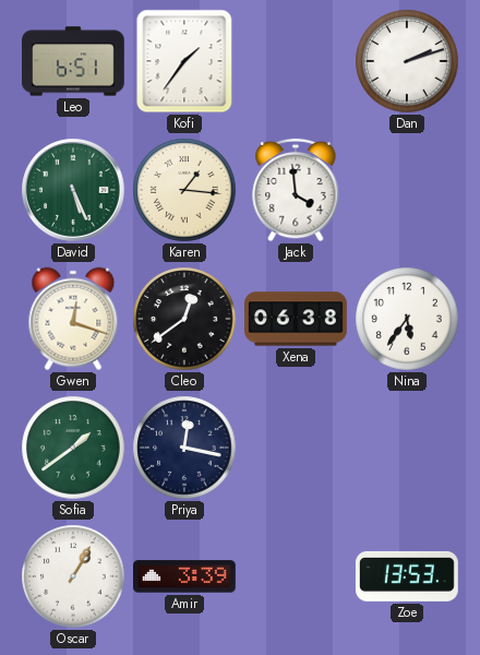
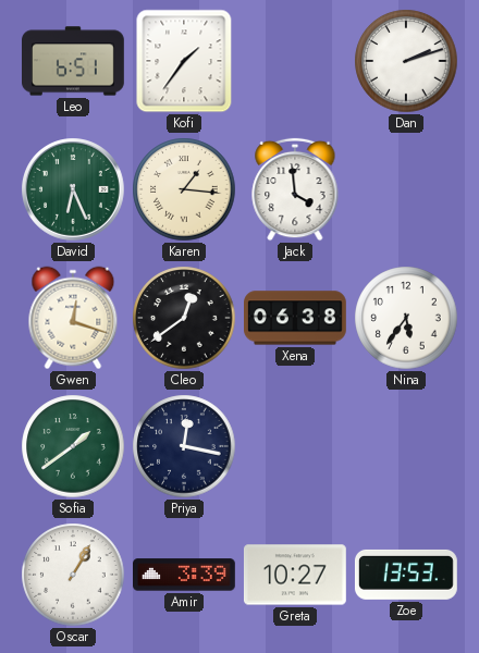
David: 5:26 -> 6:26
Greta: none -> 10:27
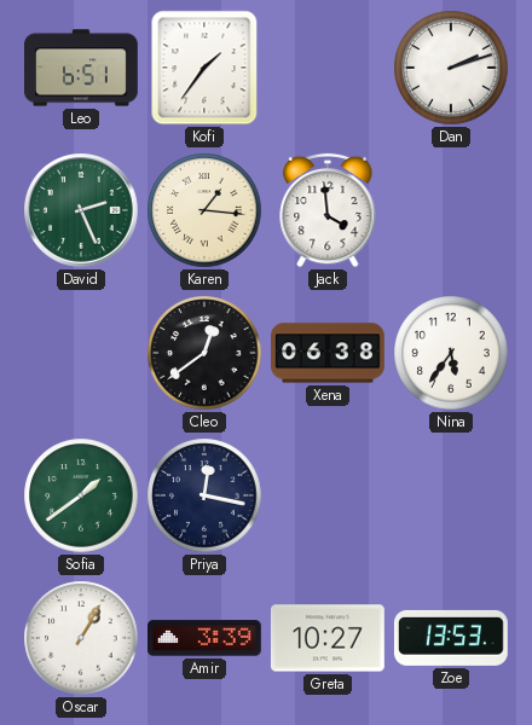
David: 6:26 -> 2:26
Gwen: 12:18 -> none
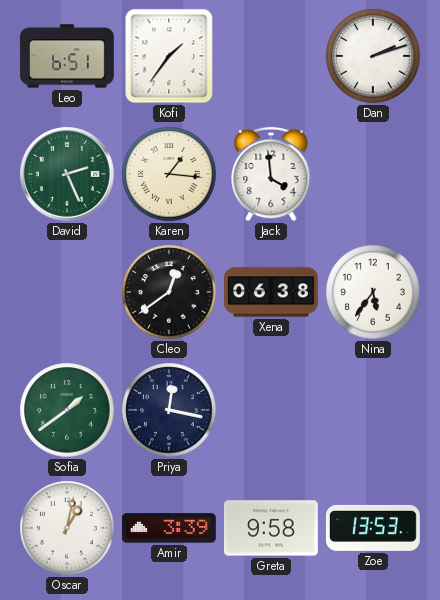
Oscar: 1:05 -> 1:02
Greta: 10:27 -> 9:58
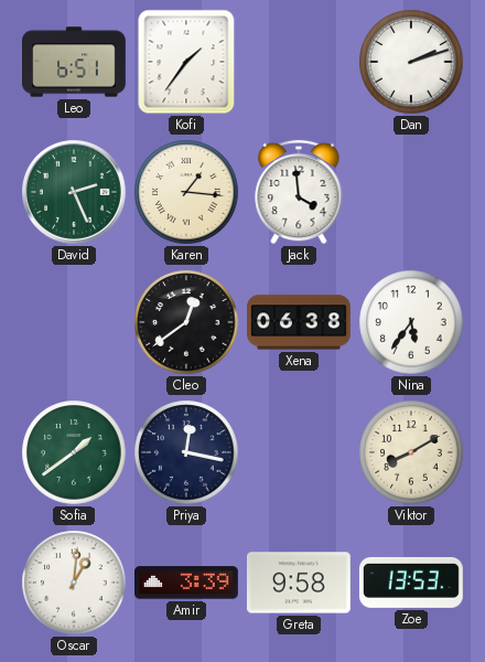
Viktor: none -> 8:10
Oscar: 1:02 -> 1:01
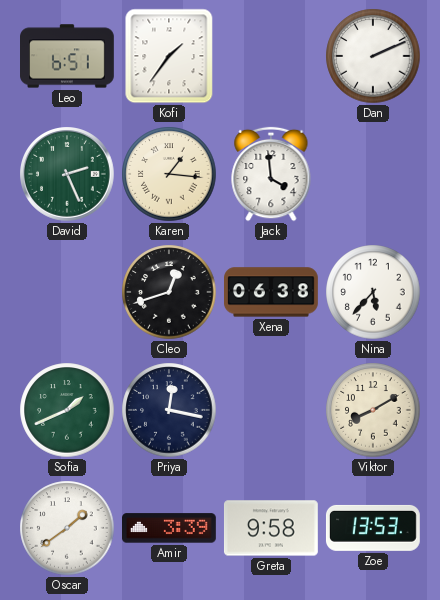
Dan: 2:12 -> 2:11
Cleo: 12:39 -> 12:42
Nina: 5:36 -> 5:37
Sofia: 1:39 -> 1:41
Oscar: 1:01 -> 1:39
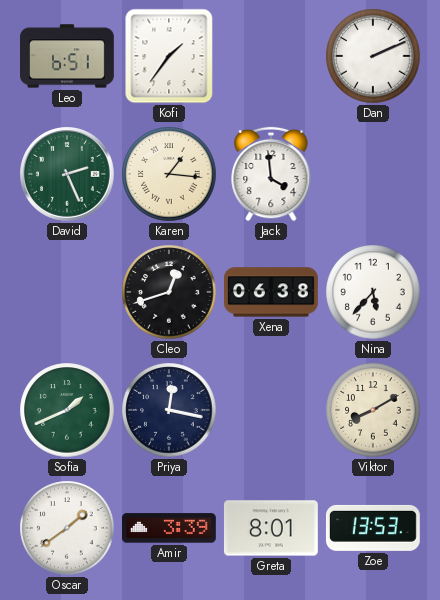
Greta: 9:58 -> 8:01
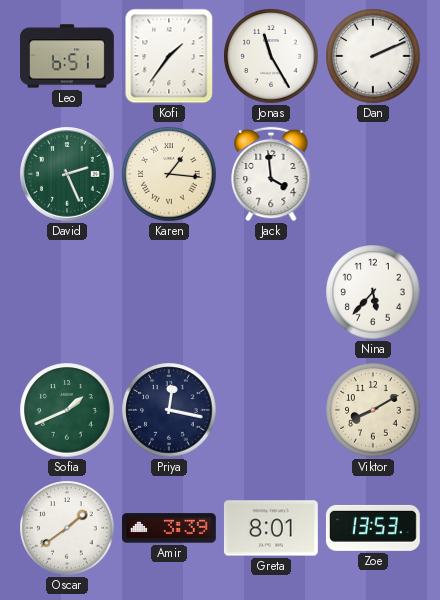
Jonas: none -> 11:25
Cleo: 12:42 -> none
Xena: 06:38 -> none
